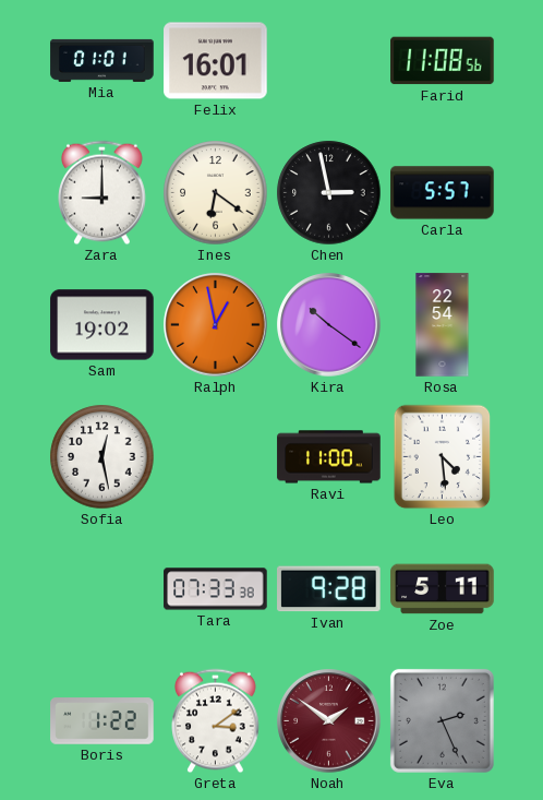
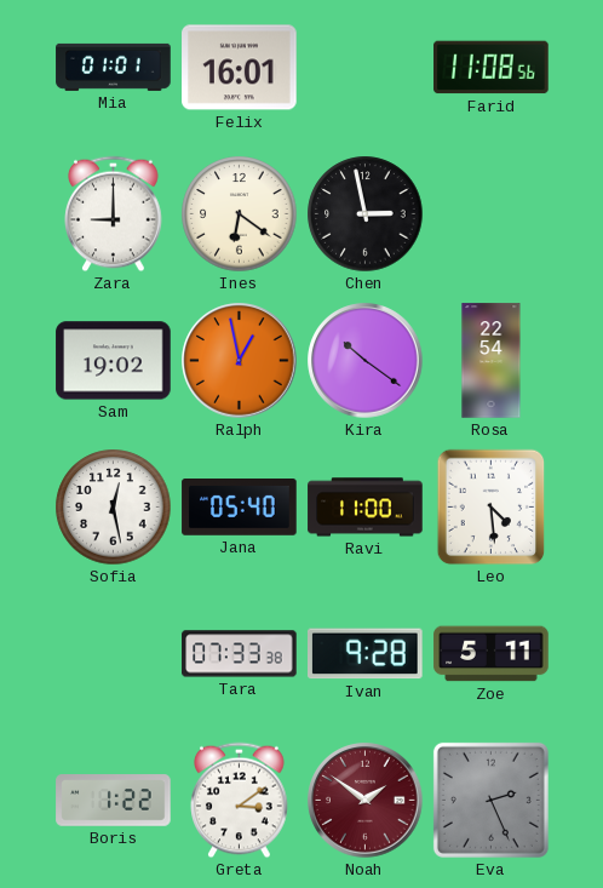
Carla: 5:57 -> none
Jana: none -> 05:40
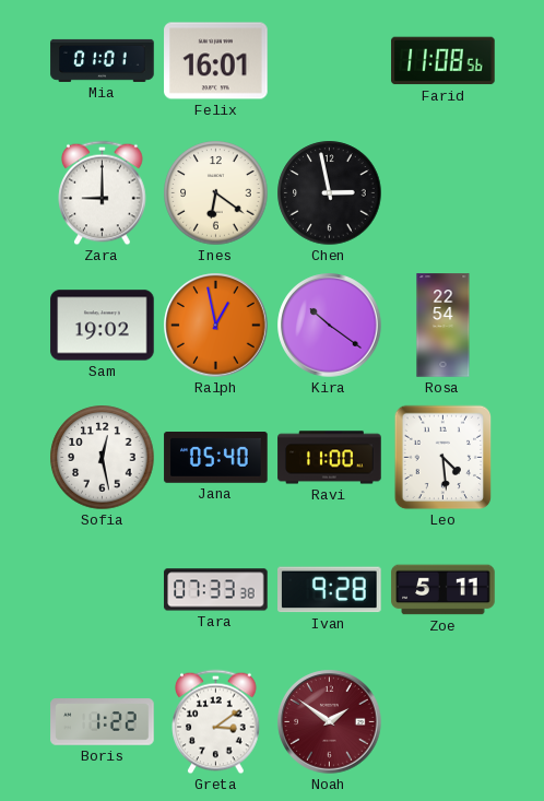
Eva: 2:26 -> none
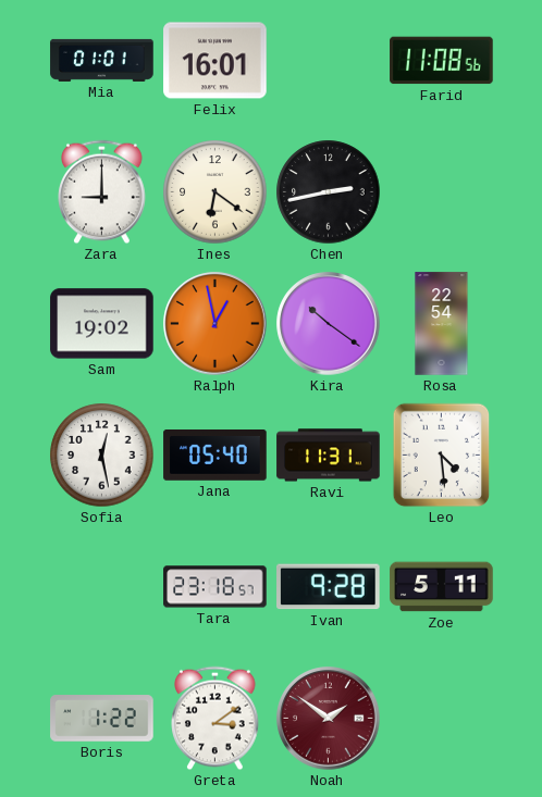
Chen: 2:58 -> 2:43
Ravi: 11:00 -> 11:31
Tara: 07:33 -> 23:18
